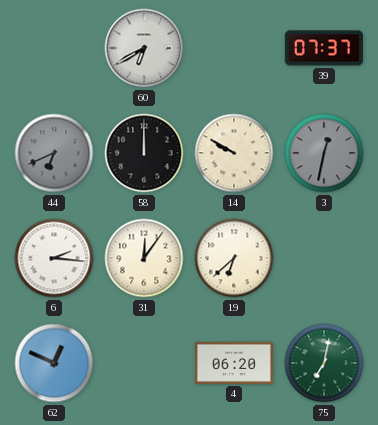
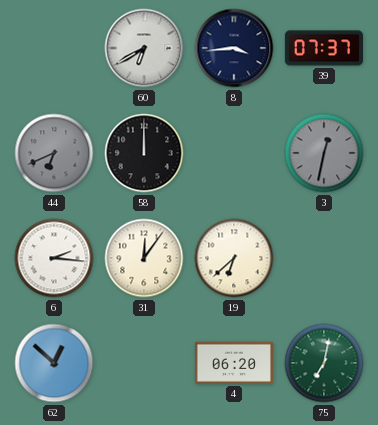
8: none -> 3:44
14: 9:50 -> none
62: 12:49 -> 12:52
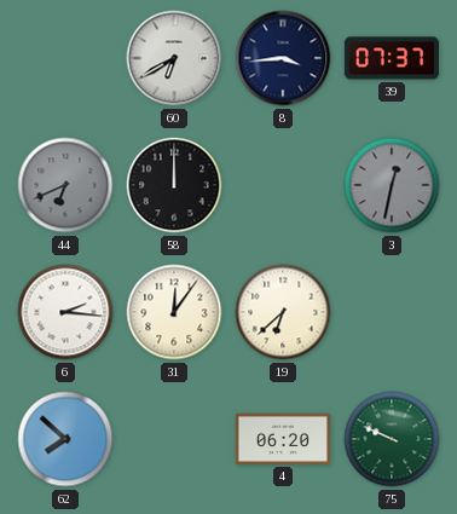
62: 12:52 -> 7:52
75: 7:02 -> 9:49
